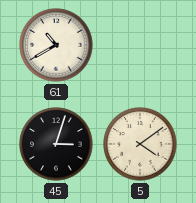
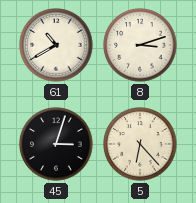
8: none -> 3:12
5: 4:09 -> 6:23
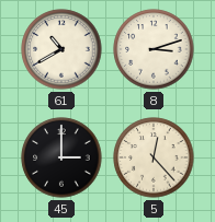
45: 3:03 -> 3:00
5: 6:23 -> 12:23
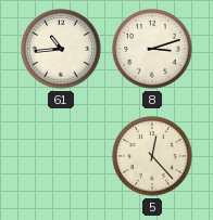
61: 10:40 -> 10:44
45: 3:00 -> none
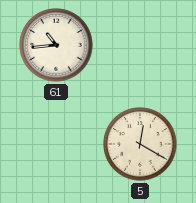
8: 3:12 -> none
5: 12:23 -> 12:20
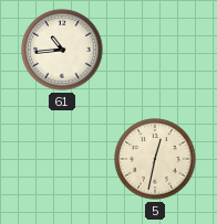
5: 12:20 -> 12:32
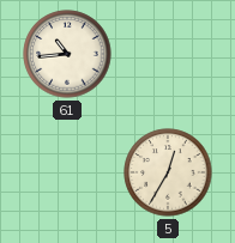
5: 12:32 -> 12:35
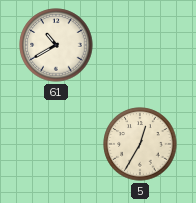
61: 10:44 -> 10:40
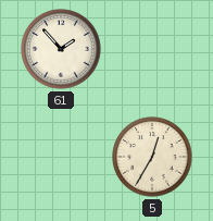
61: 10:40 -> 1:53
